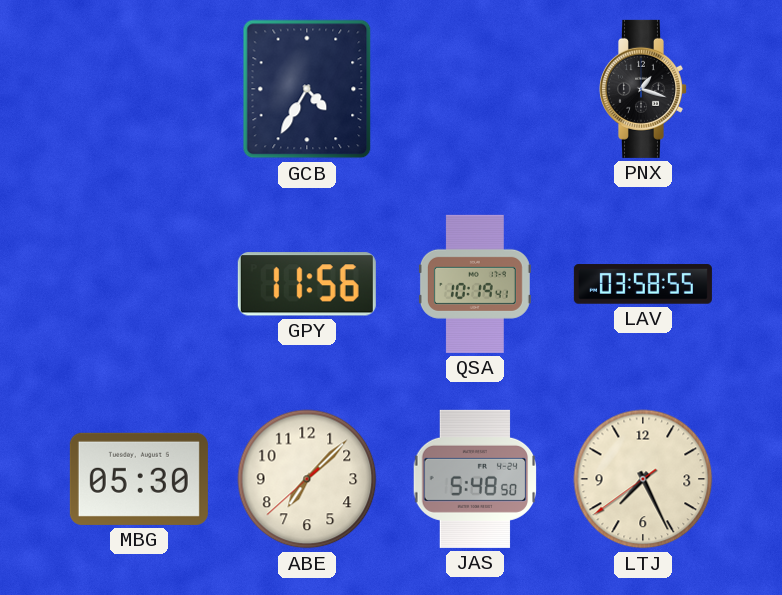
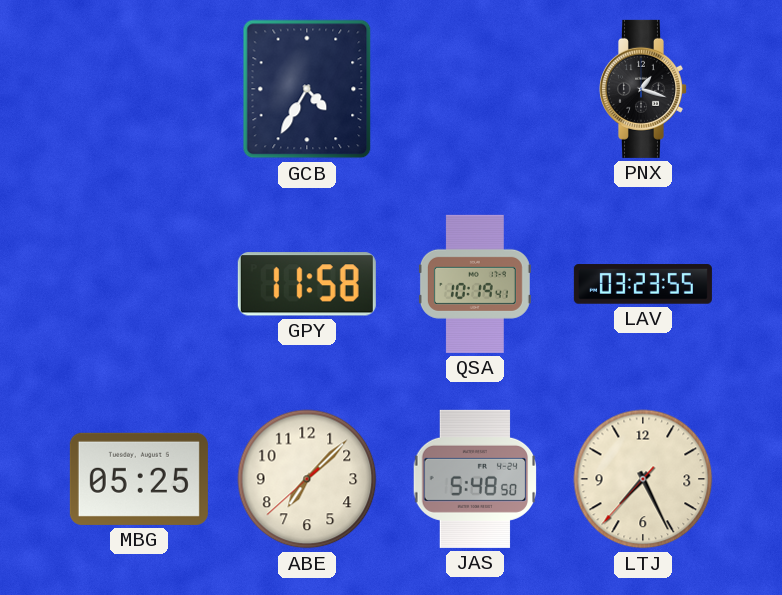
GPY: 11:56 -> 11:58
LAV: 03:58 -> 03:23
MBG: 05:30 -> 05:25
LTJ: 7:25:39 -> 7:25:37
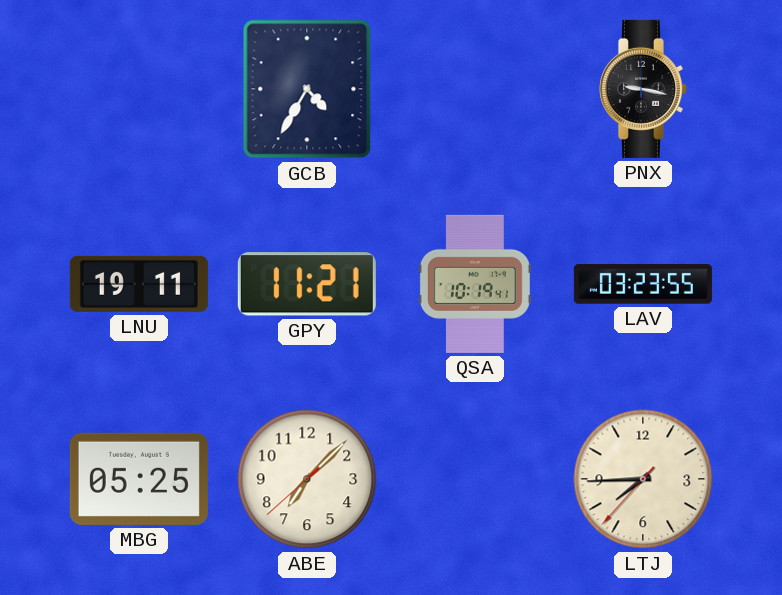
PNX: 1:18 -> 9:17
LNU: none -> 19:11
GPY: 11:58 -> 11:21
JAS: 5:48 -> none
LTJ: 7:25 -> 7:44
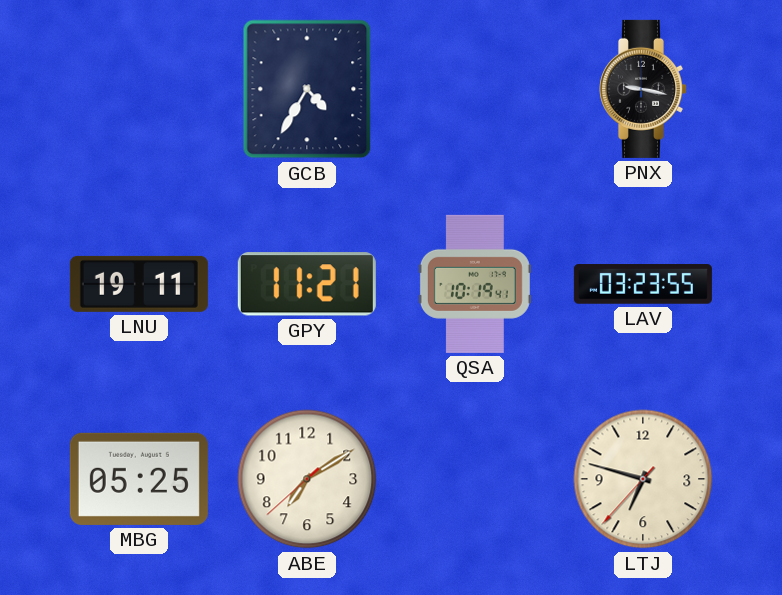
ABE: 7:07 -> 7:09
LTJ: 7:44 -> 6:47
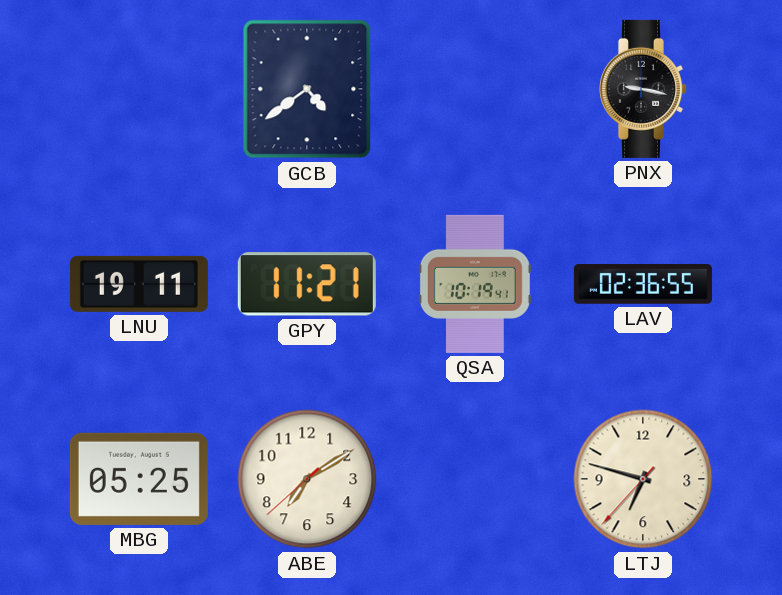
GCB: 4:35 -> 4:39
LAV: 03:23 -> 02:36
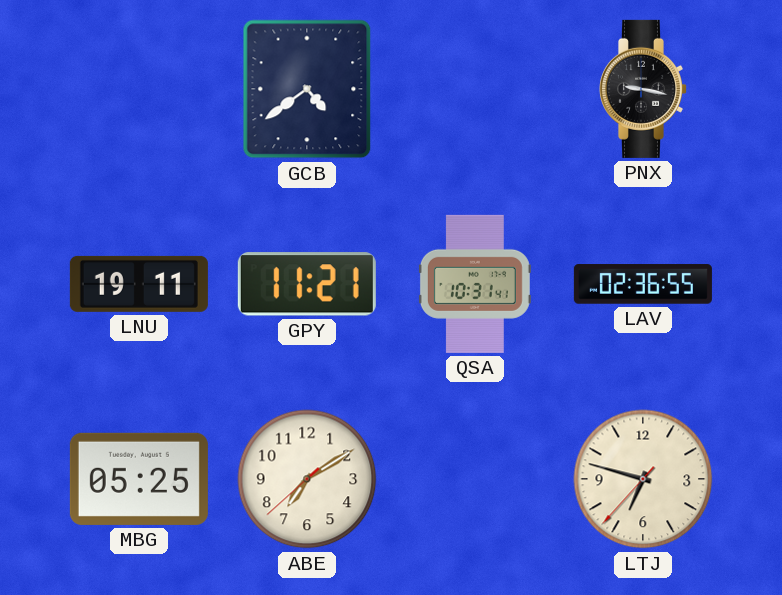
QSA: 10:19 -> 10:31
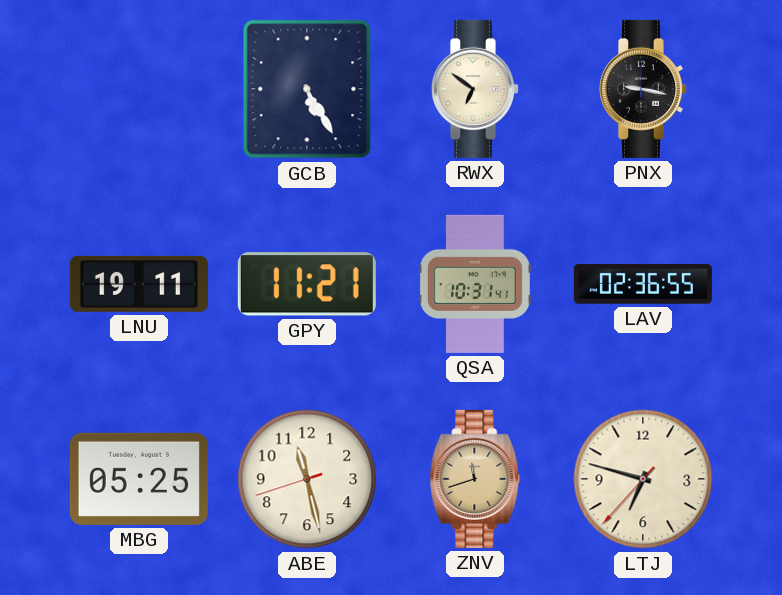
GCB: 4:39 -> 5:25
RWX: none -> 6:51
ABE: 7:09 -> 11:27
ZNV: none -> 11:42
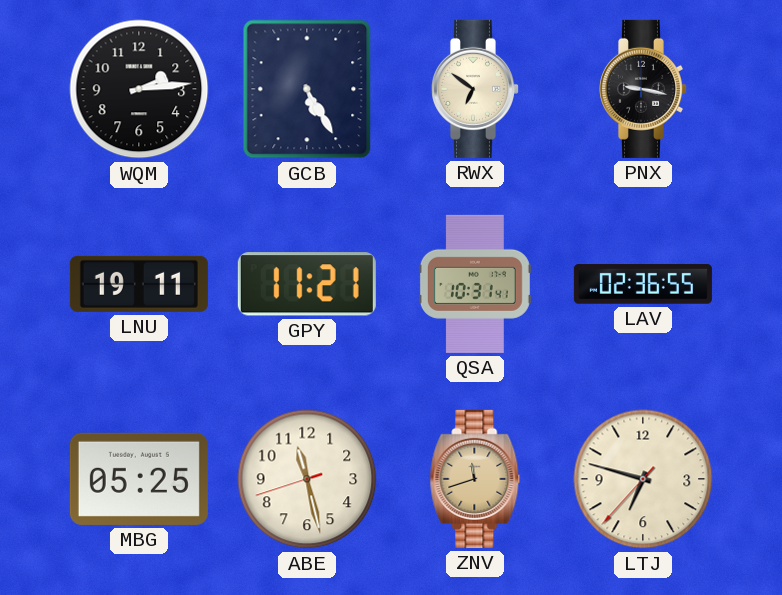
WQM: none -> 2:14
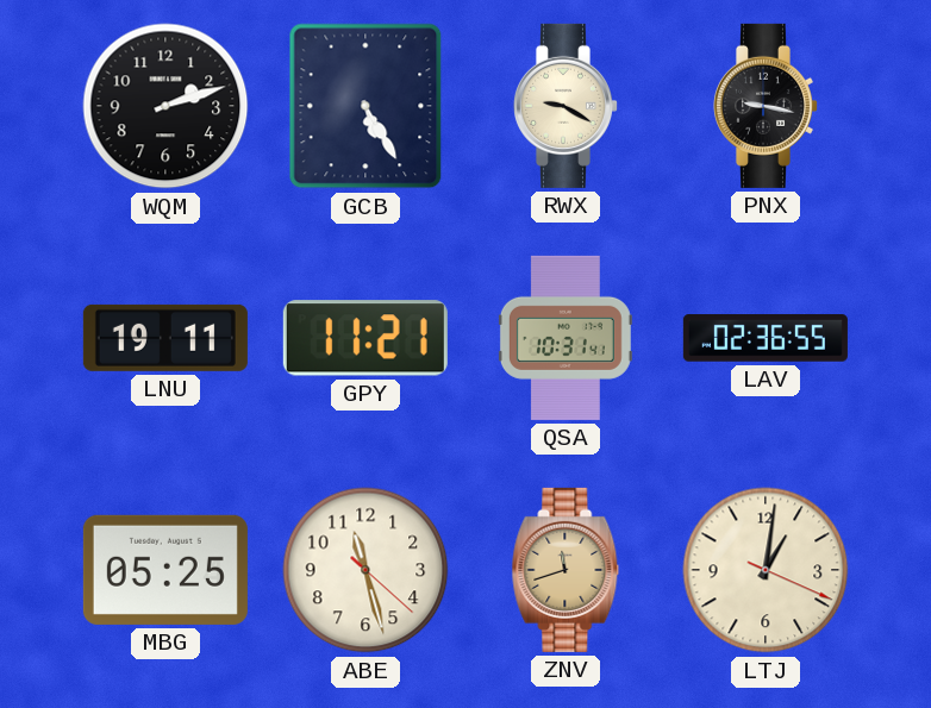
WQM: 2:14 -> 2:12
RWX: 6:51 -> 9:20
ABE: 11:27:42 -> 11:27:22
LTJ: 6:47 -> 1:01
